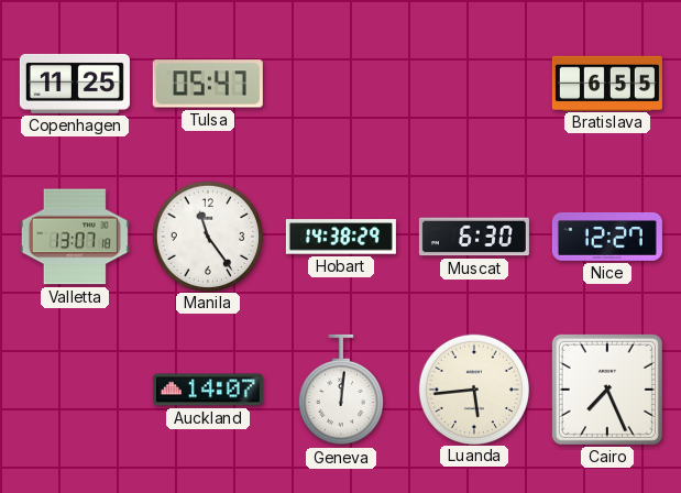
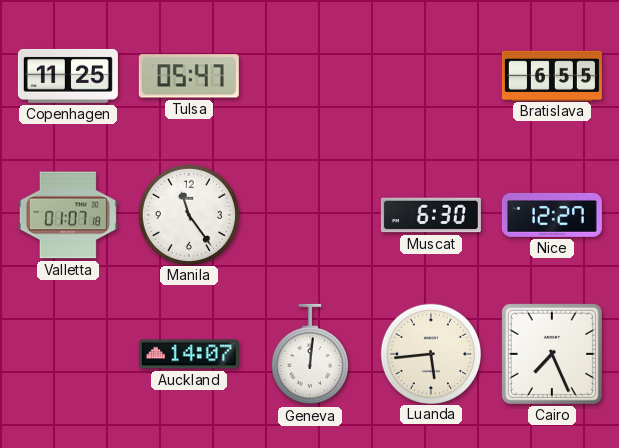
Valletta: 13:07 -> 01:07
Hobart: 14:38 -> none
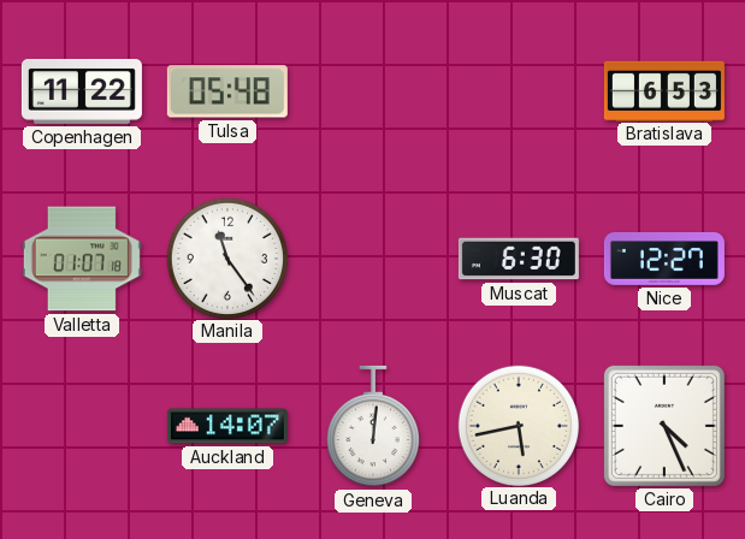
Copenhagen: 11:25 -> 11:22
Tulsa: 05:47 -> 05:48
Bratislava: 6:55 -> 6:53
Luanda: 5:44 -> 5:43
Cairo: 7:26 -> 4:26
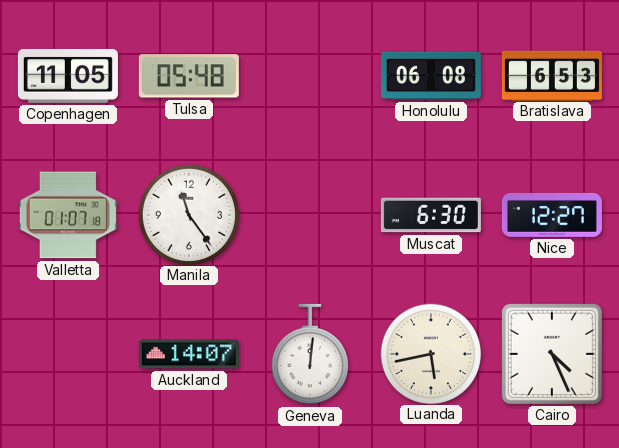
Copenhagen: 11:22 -> 11:05
Honolulu: none -> 06:08
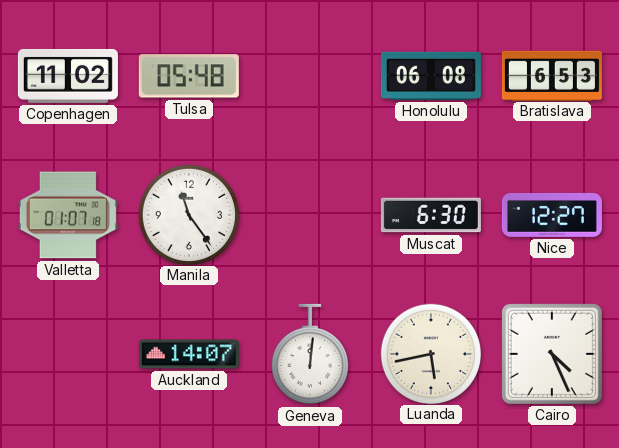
Copenhagen: 11:05 -> 11:02
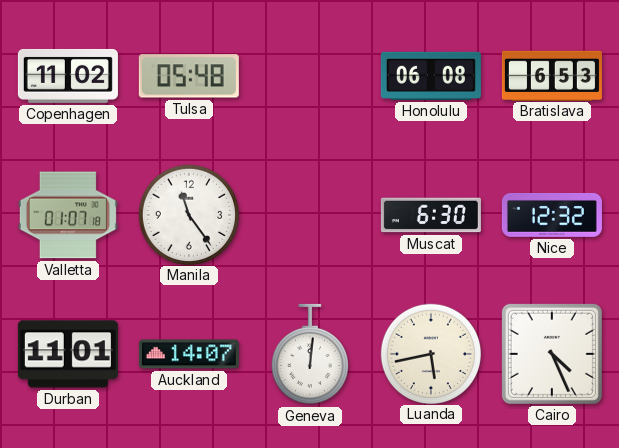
Nice: 12:27 -> 12:32
Durban: none -> 11:01
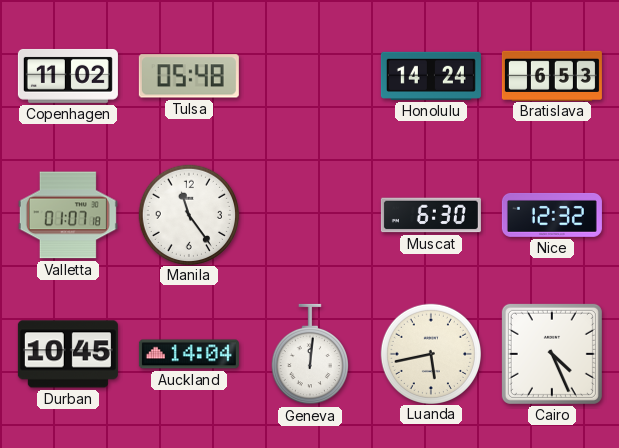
Honolulu: 06:08 -> 14:24
Durban: 11:01 -> 10:45
Auckland: 14:07 -> 14:04
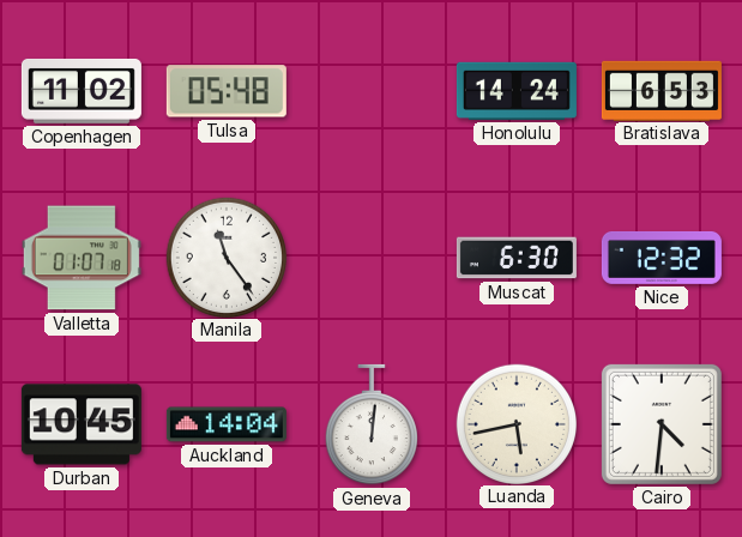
Cairo: 4:26 -> 4:31
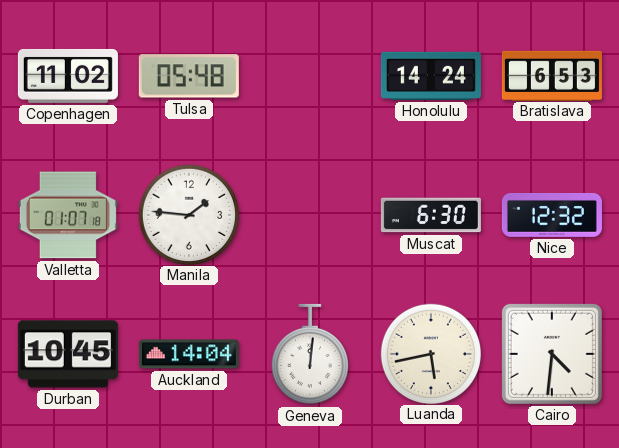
Manila: 11:24 -> 1:46
